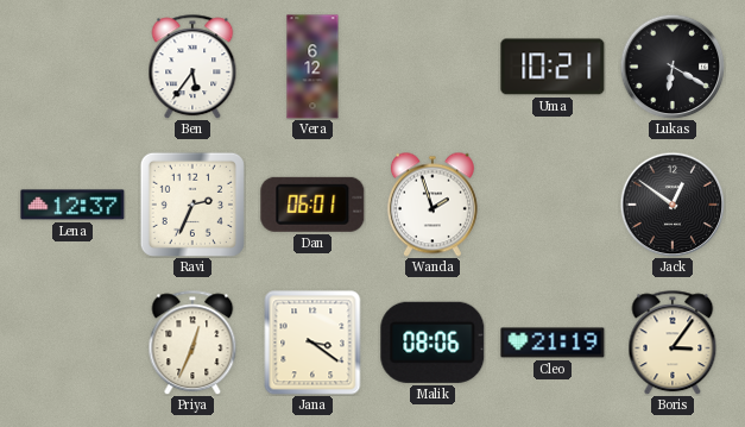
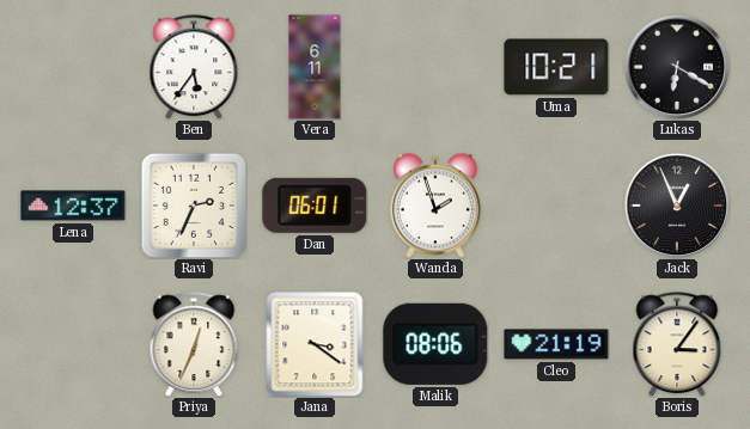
Vera: 6:12 -> 6:11
Jack: 12:51 -> 12:56
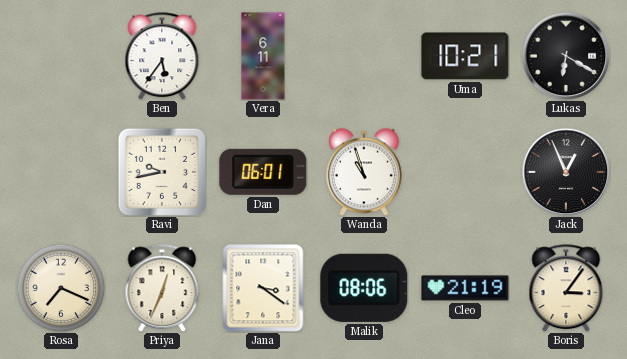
Lena: 12:37 -> none
Ravi: 2:34 -> 9:43
Wanda: 1:57 -> 10:57
Rosa: none -> 7:19
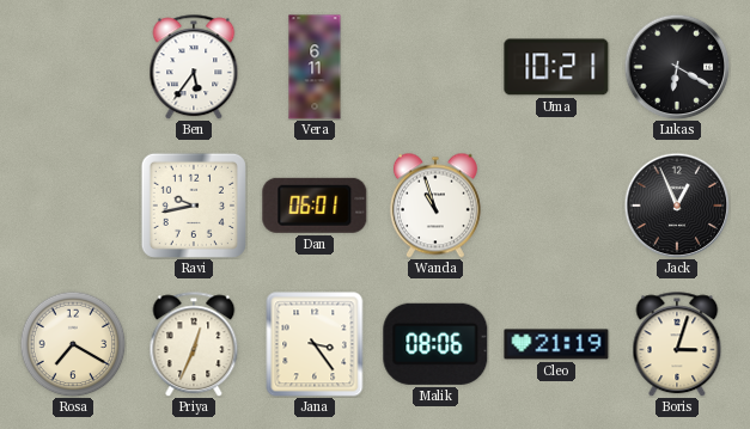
Rosa: 7:19 -> 7:20
Jana: 3:21 -> 3:24
Boris: 3:06 -> 3:03
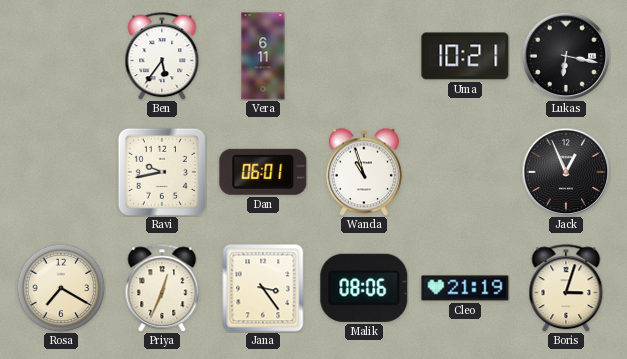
Lukas: 6:20 -> 6:17
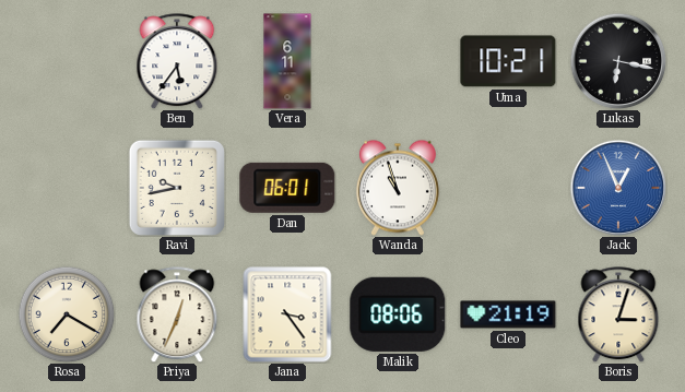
Jack dial: black -> blue
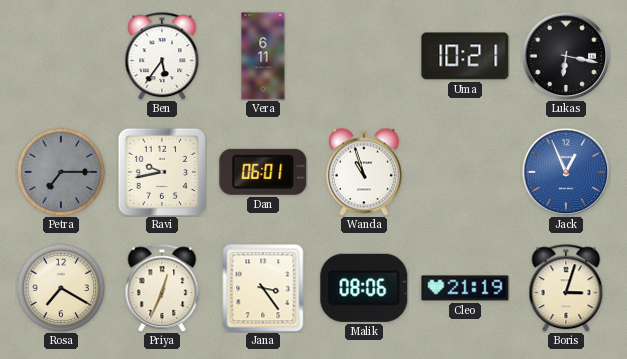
Petra: none -> 7:15
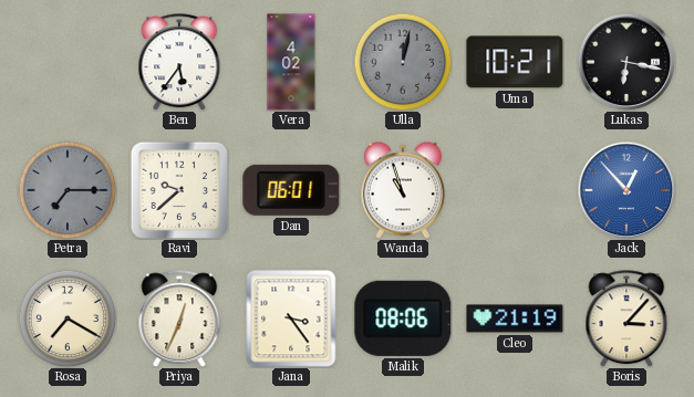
Vera: 6:11 -> 4:02
Ulla: none -> 12:02
Ravi: 9:43 -> 9:38
Jack: 12:56 -> 12:53
Boris: 3:03 -> 3:07
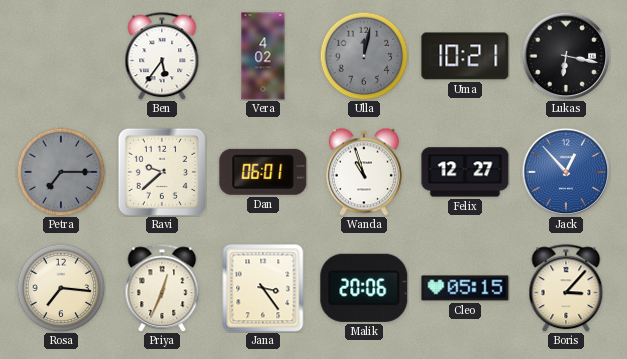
Felix: none -> 12:27
Rosa: 7:20 -> 7:16
Malik: 08:06 -> 20:06
Cleo: 21:19 -> 05:15
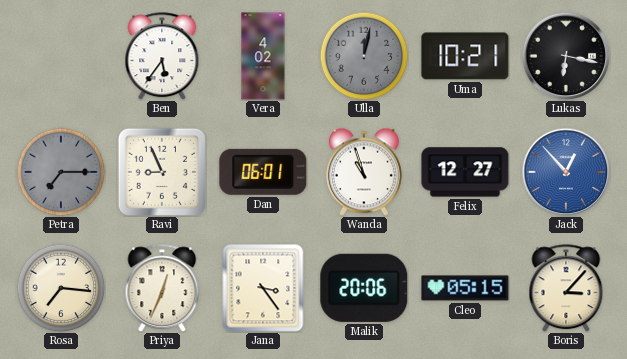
Ravi: 9:38 -> 8:56
